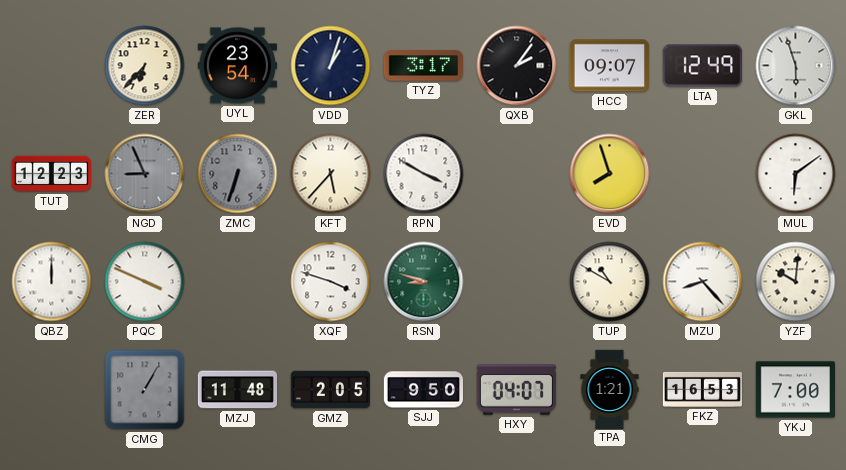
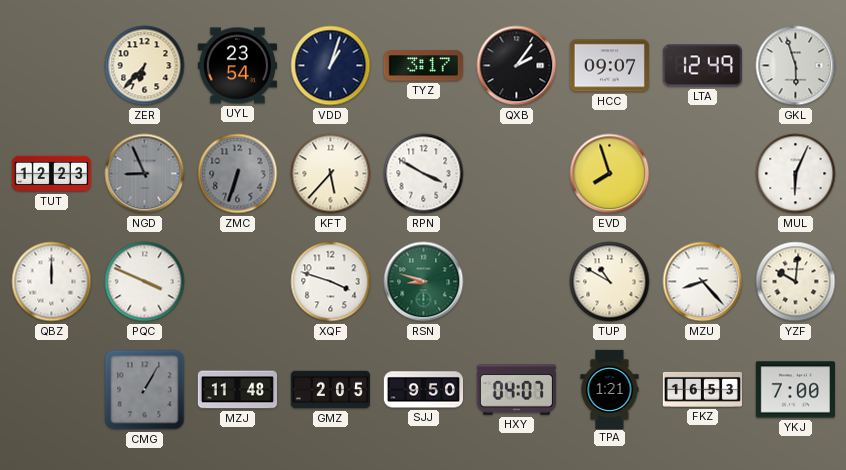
MUL: 6:09 -> 6:04
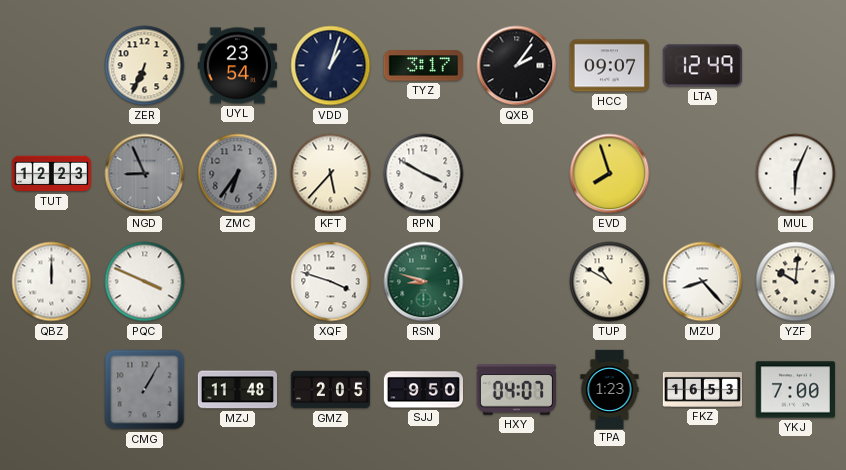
ZER: 6:37 -> 6:34
GKL: 5:57 -> none
ZMC: 6:33 -> 6:36
TPA: 1:21 -> 1:23
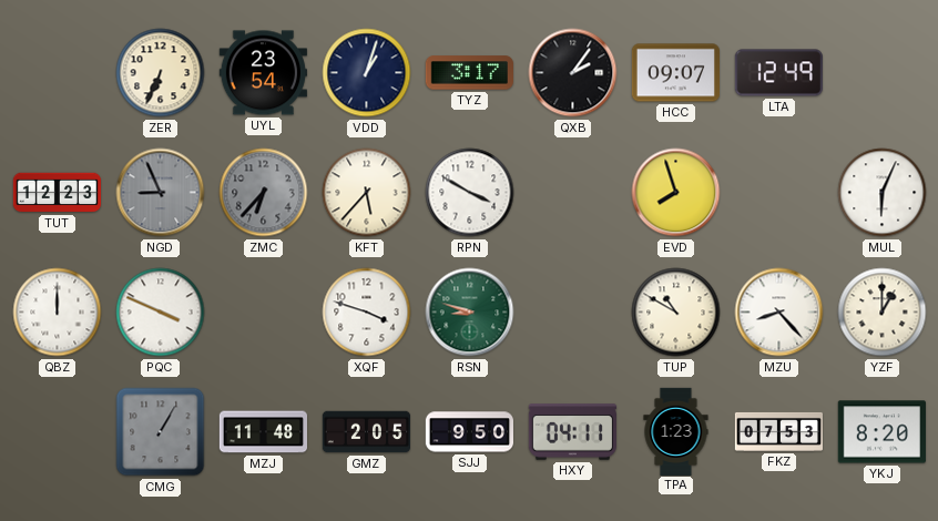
ZMC: 6:36 -> 6:37
YZF: 10:01 -> 1:00
HXY: 04:07 -> 04:11
FKZ: 16:53 -> 07:53
YKJ: 7:00 -> 8:20
